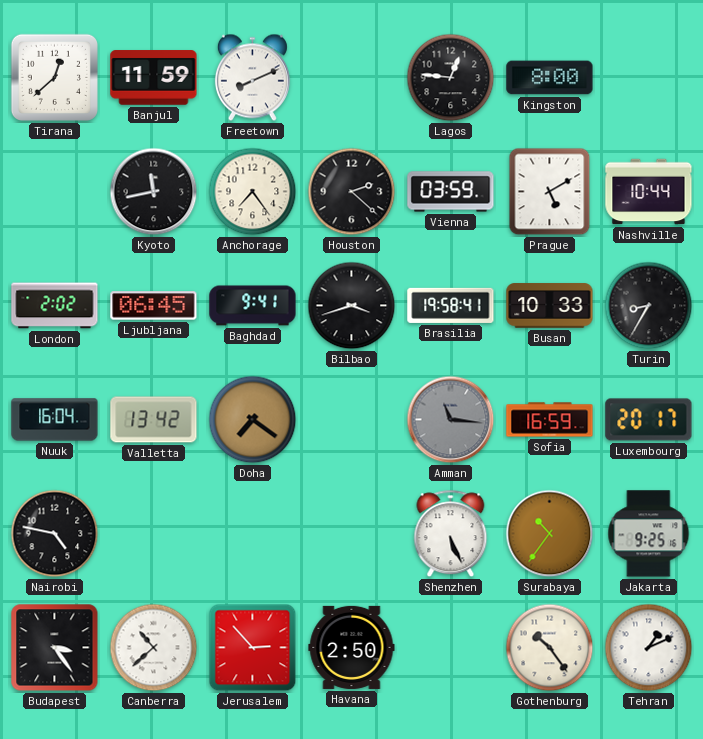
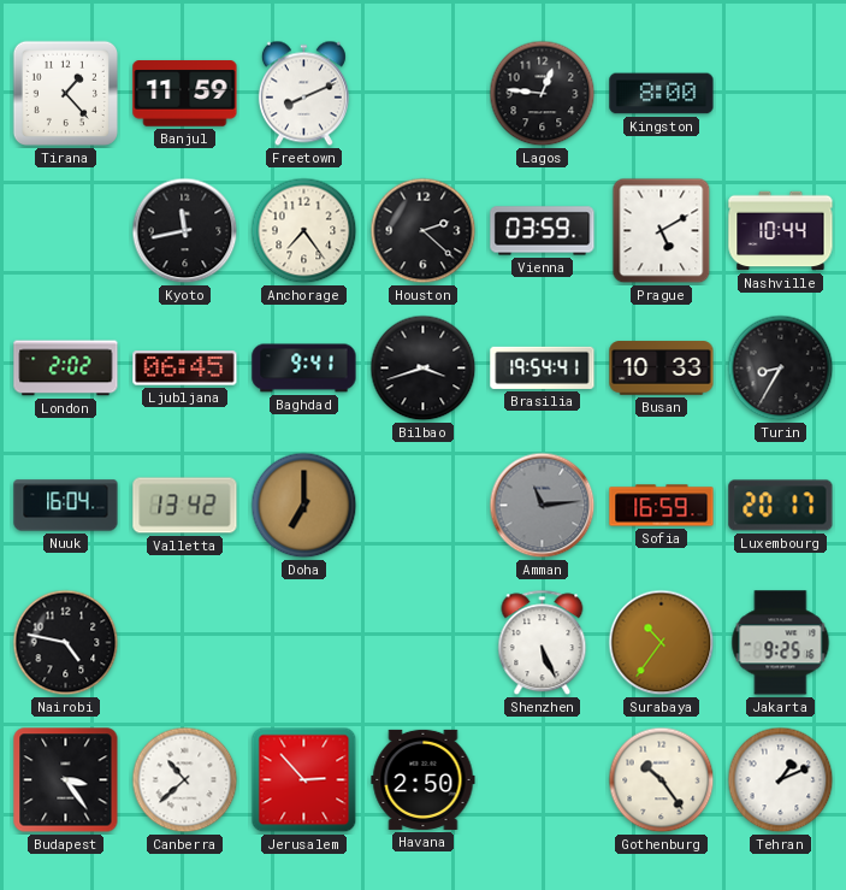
Tirana: 12:38 -> 1:23
Brasilia: 19:58 -> 19:54
Doha: 7:21 -> 7:00
Amman: 11:16 -> 11:14
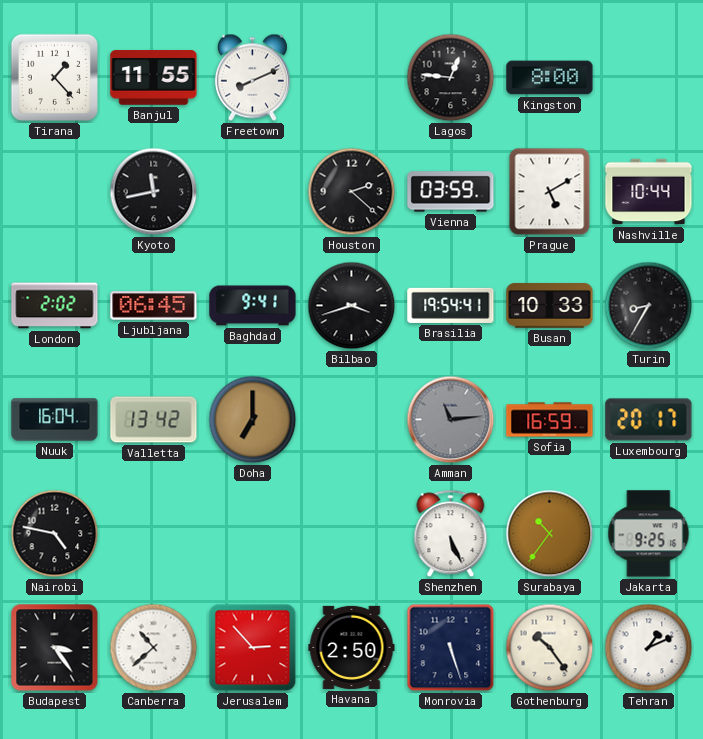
Banjul: 11:59 -> 11:55
Anchorage: 7:24 -> none
Monrovia: none -> 5:27
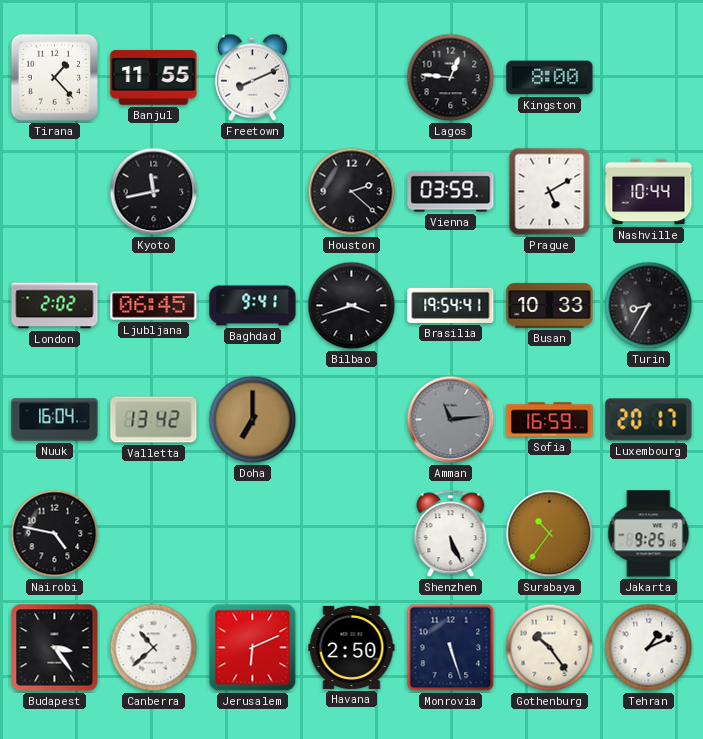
Jerusalem: 2:53 -> 6:11
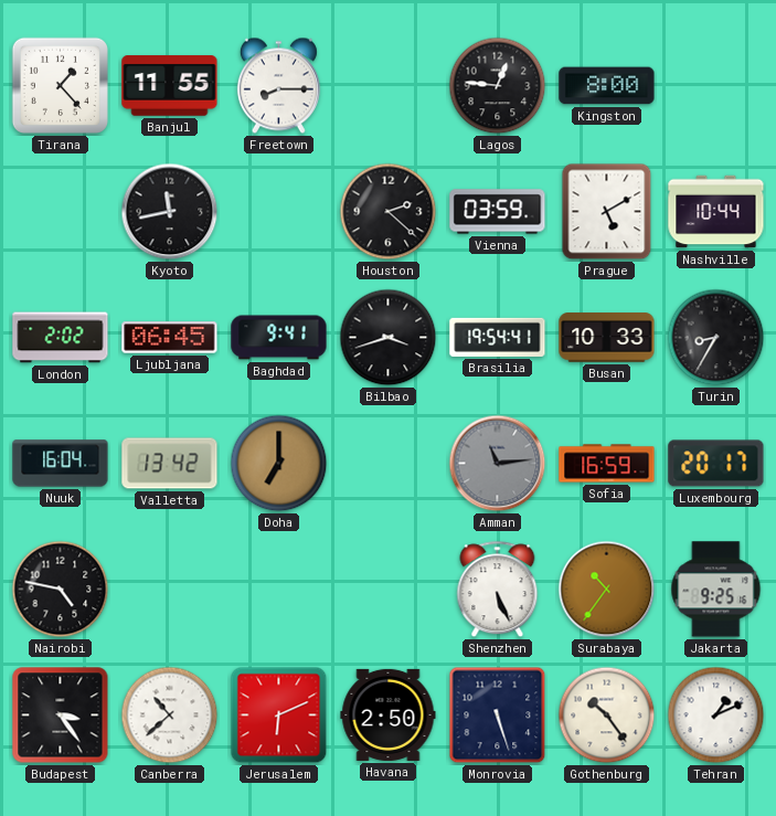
Freetown: 8:11 -> 8:15
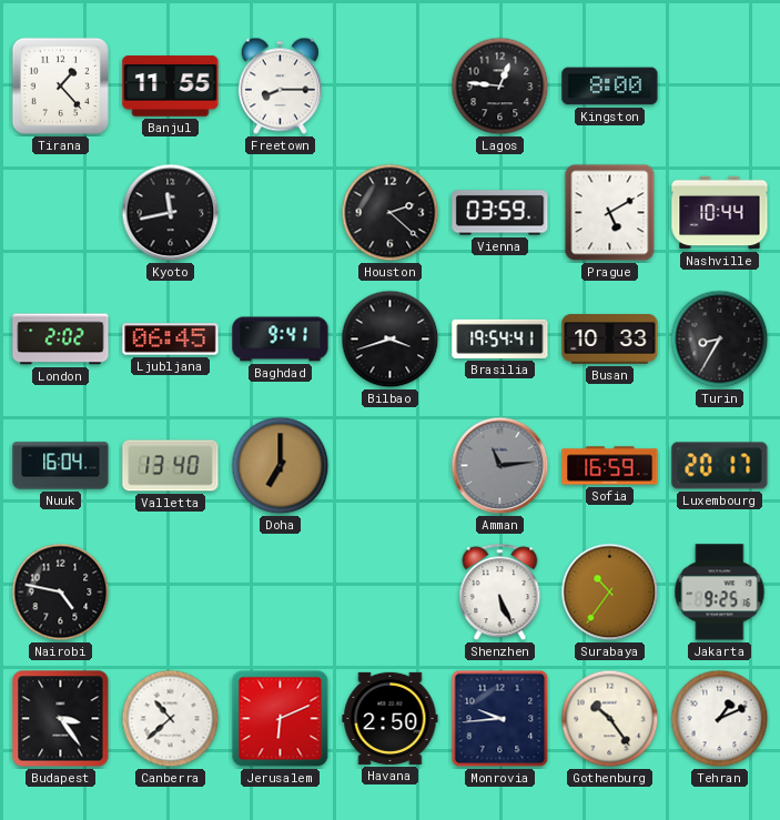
Valletta: 13:42 -> 13:40
Monrovia: 5:27 -> 9:44
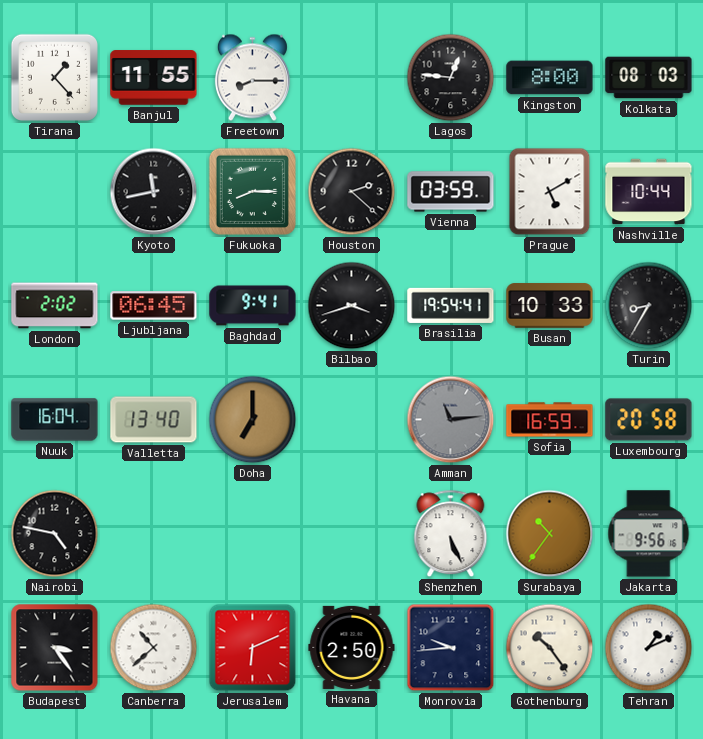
Kolkata: none -> 08:03
Fukuoka: none -> 8:15
Luxembourg: 20:17 -> 20:58
Jakarta: 9:25 -> 9:56
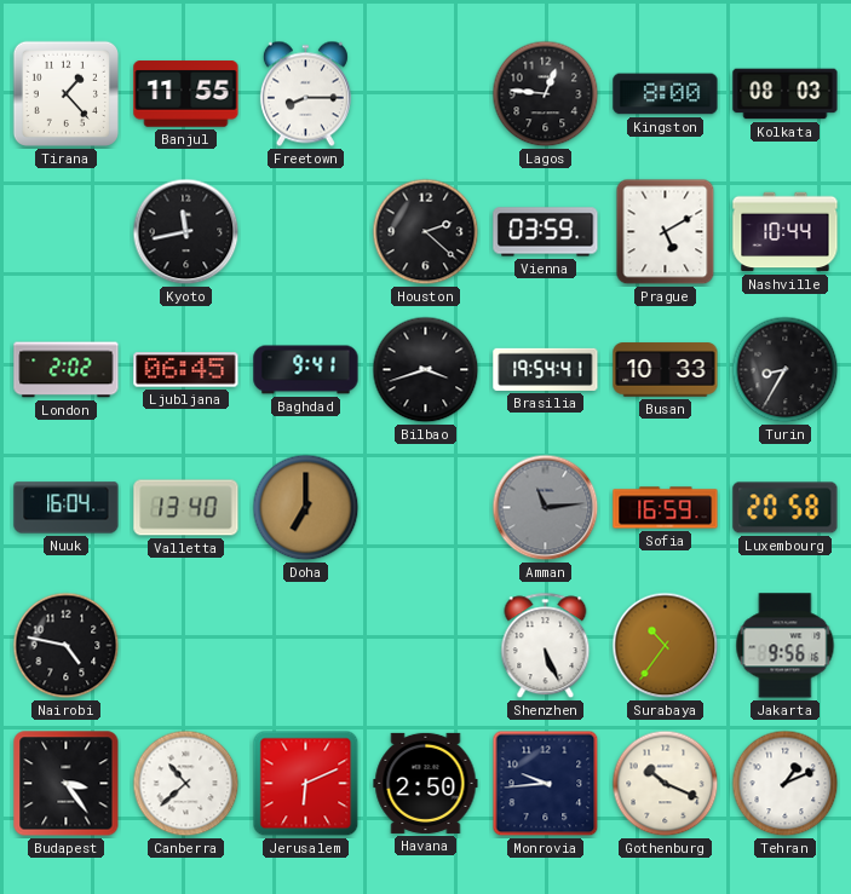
Fukuoka: 8:15 -> none
Gothenburg: 10:24 -> 10:19
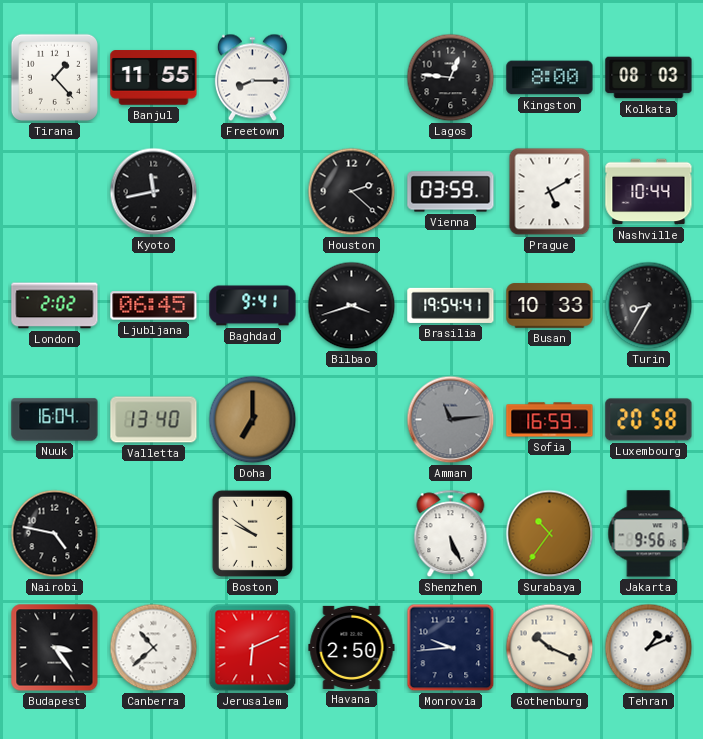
Boston: none -> 9:51
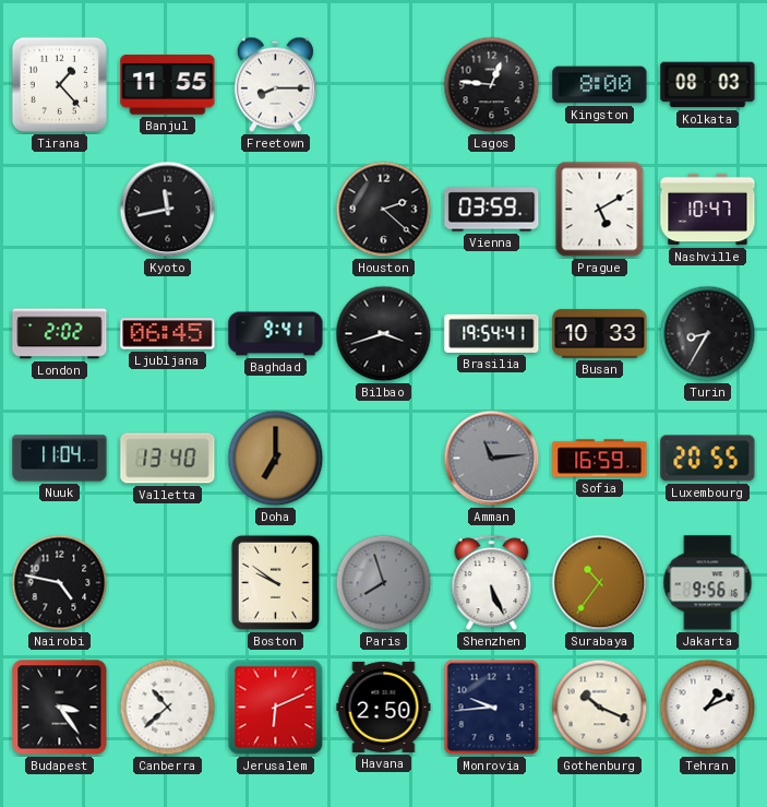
Nashville: 10:44 -> 10:47
Nuuk: 16:04 -> 11:04
Luxembourg: 20:58 -> 20:55
Paris: none -> 7:57
